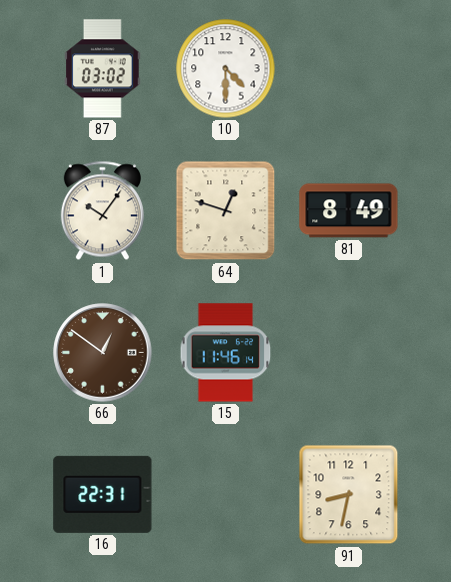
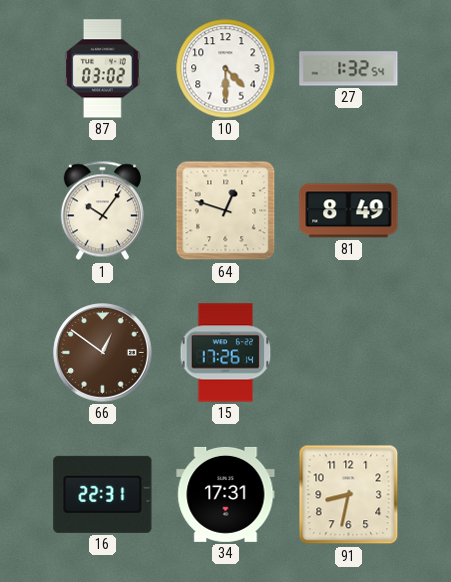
27: none -> 1:32
15: 11:46 -> 17:26
34: none -> 17:31
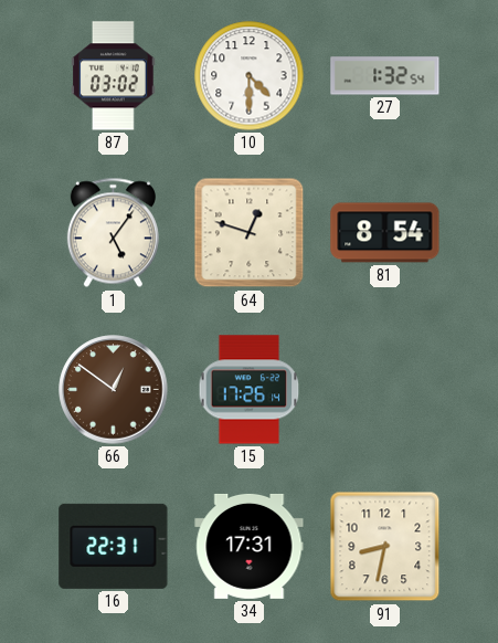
1: 10:06 -> 5:06
81: 8:49 -> 8:54
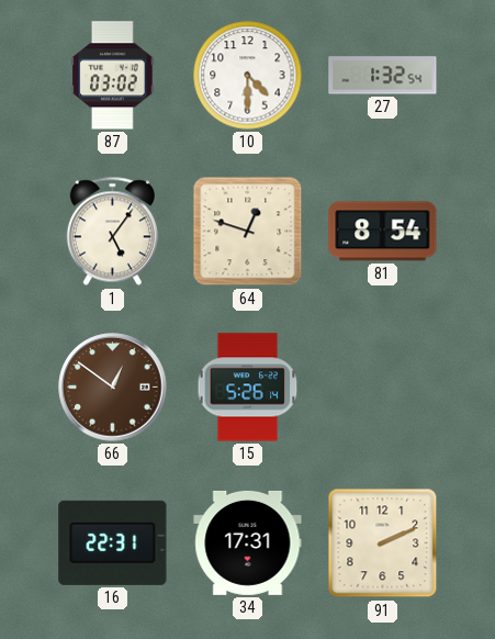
15: 17:26 -> 5:26
91: 8:32 -> 2:11
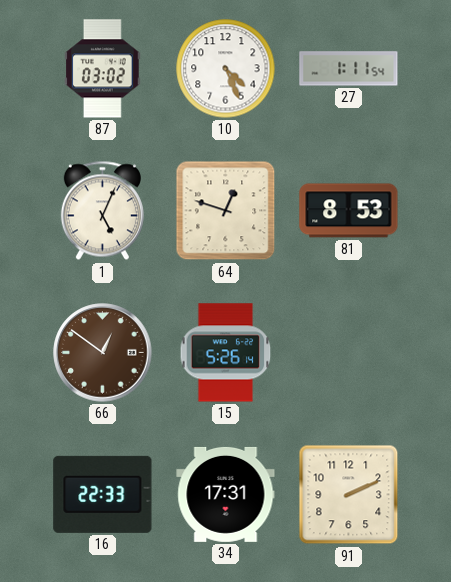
10: 4:30 -> 4:26
27: 1:32 -> 1:11
1: 5:06 -> 5:04
81: 8:54 -> 8:53
16: 22:31 -> 22:33
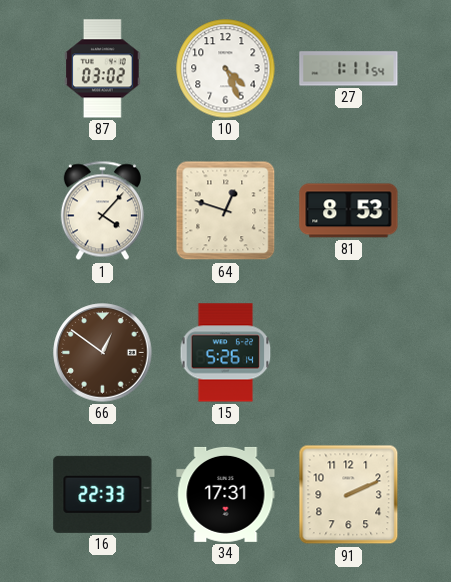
1: 5:04 -> 4:07
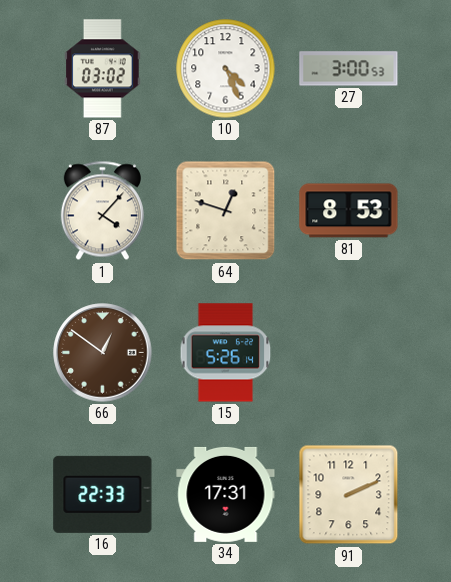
27: 1:11 -> 3:00
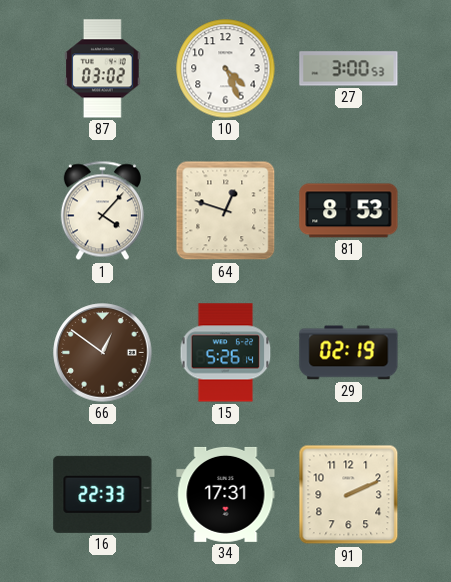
29: none -> 02:19
